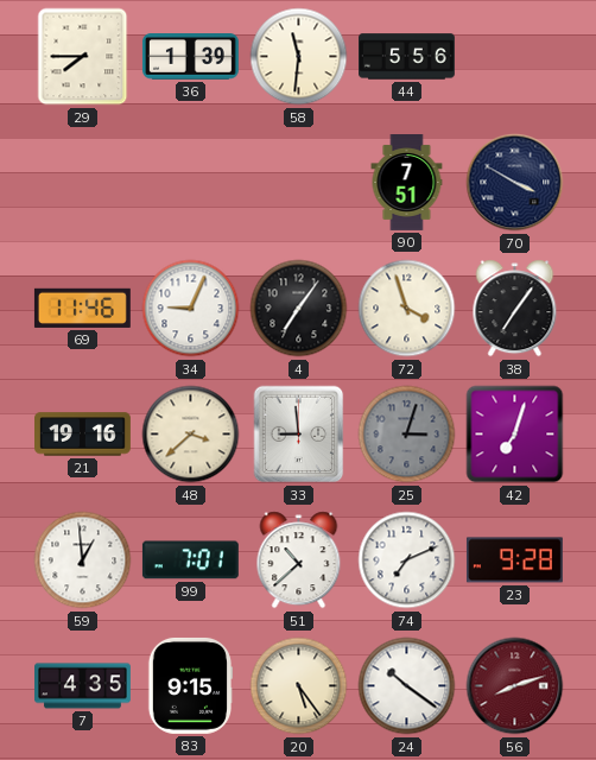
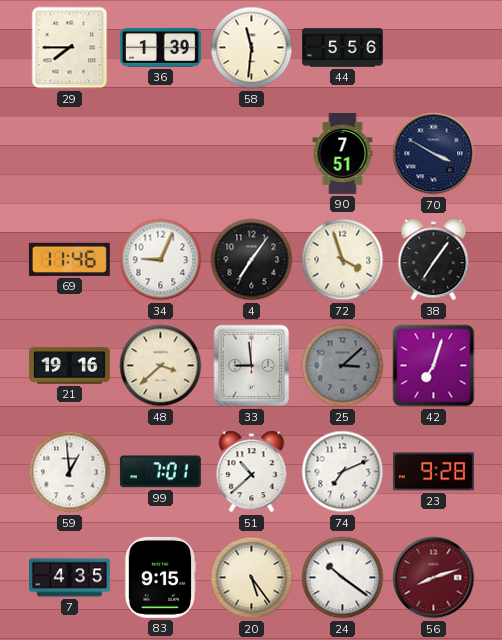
25: 3:03 -> 3:08
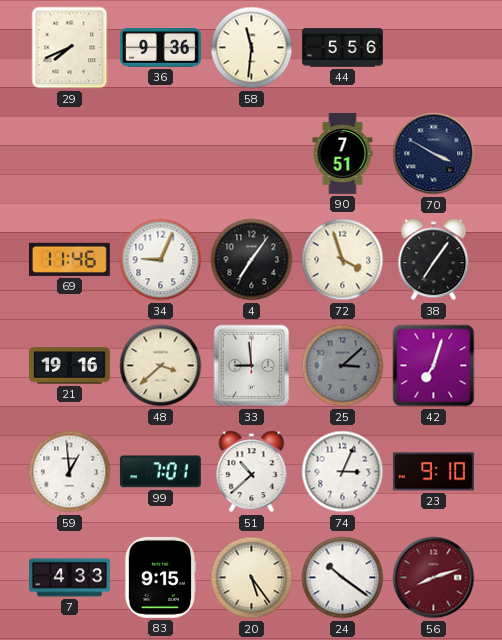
29: 7:45 -> 7:41
36: 1:39 -> 9:36
74: 7:11 -> 3:04
23: 9:28 -> 9:10
7: 4:35 -> 4:33
